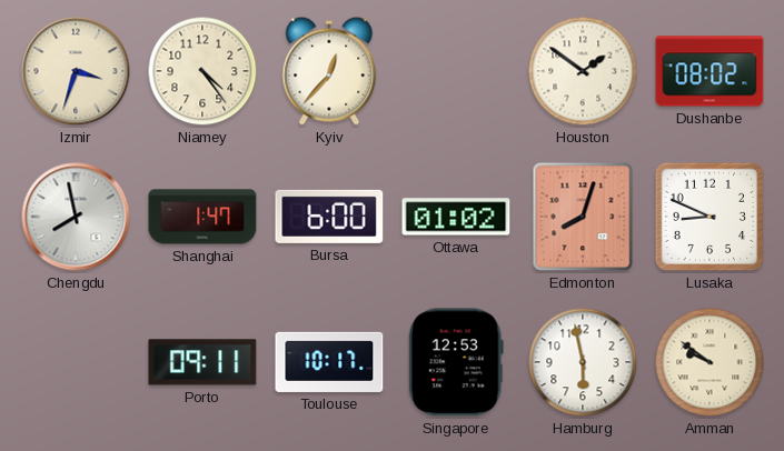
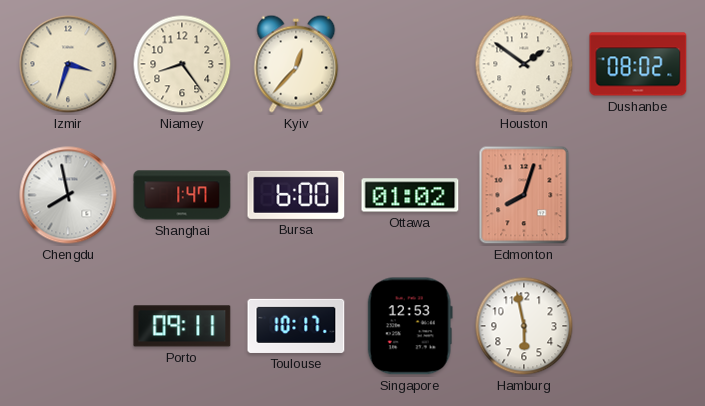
Niamey: 4:24 -> 8:24
Lusaka: 8:49 -> none
Amman: 9:51 -> none
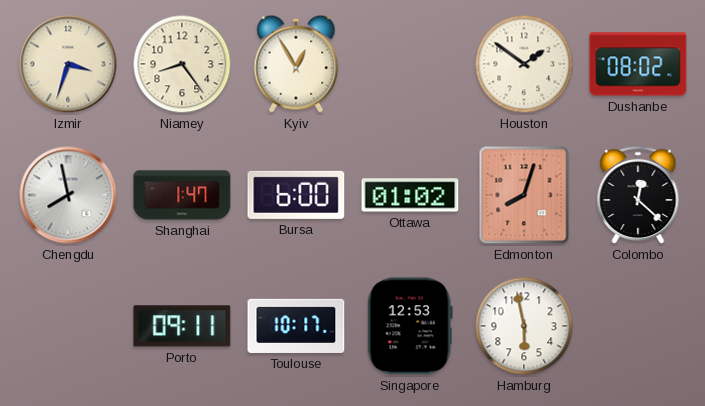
Kyiv: 12:37 -> 12:55
Colombo: none -> 12:22
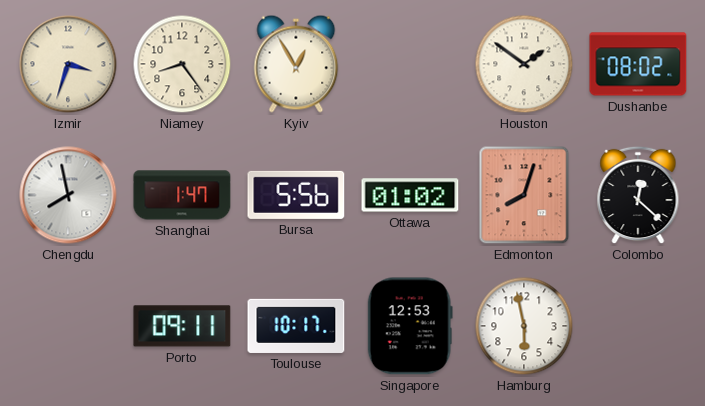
Bursa: 6:00 -> 5:56
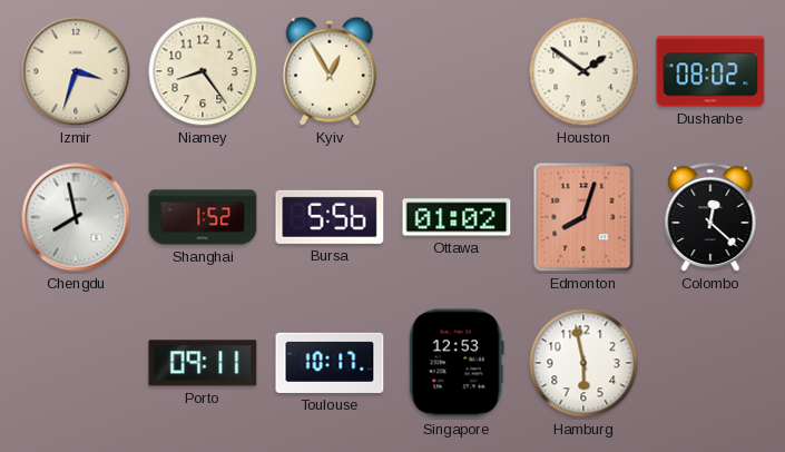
Shanghai: 1:47 -> 1:52
